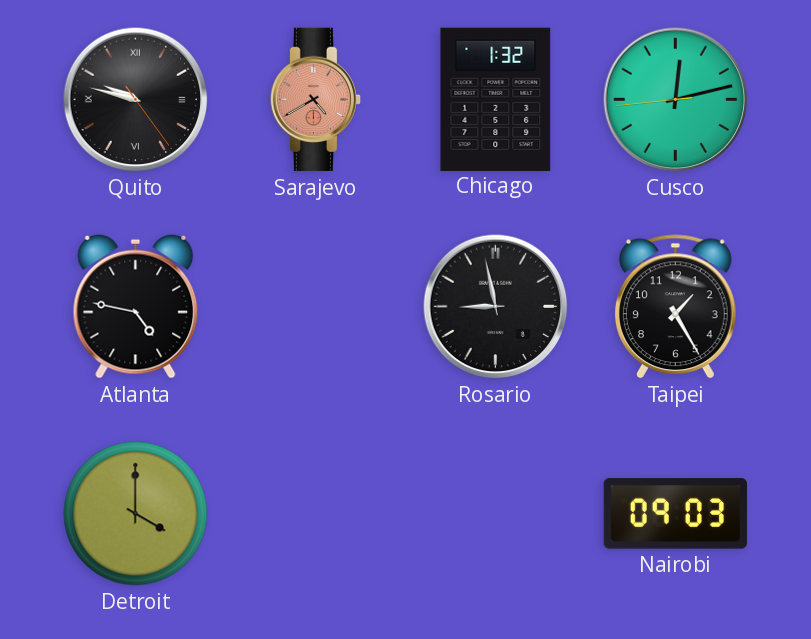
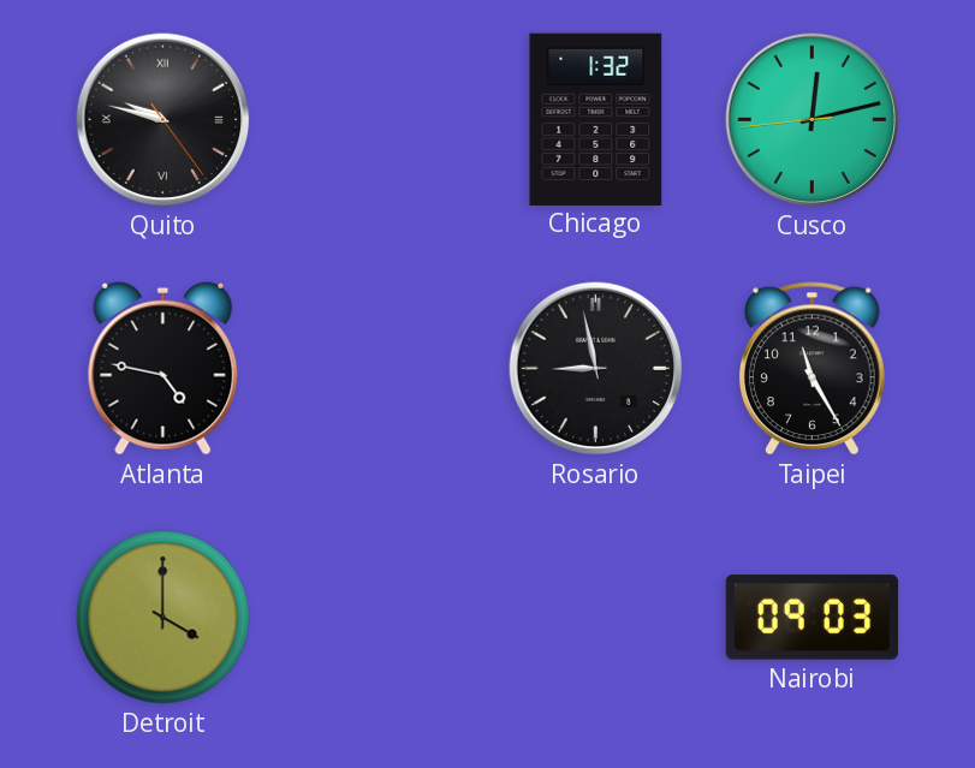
Sarajevo: 4:40 -> none
Taipei: 1:25 -> 11:25
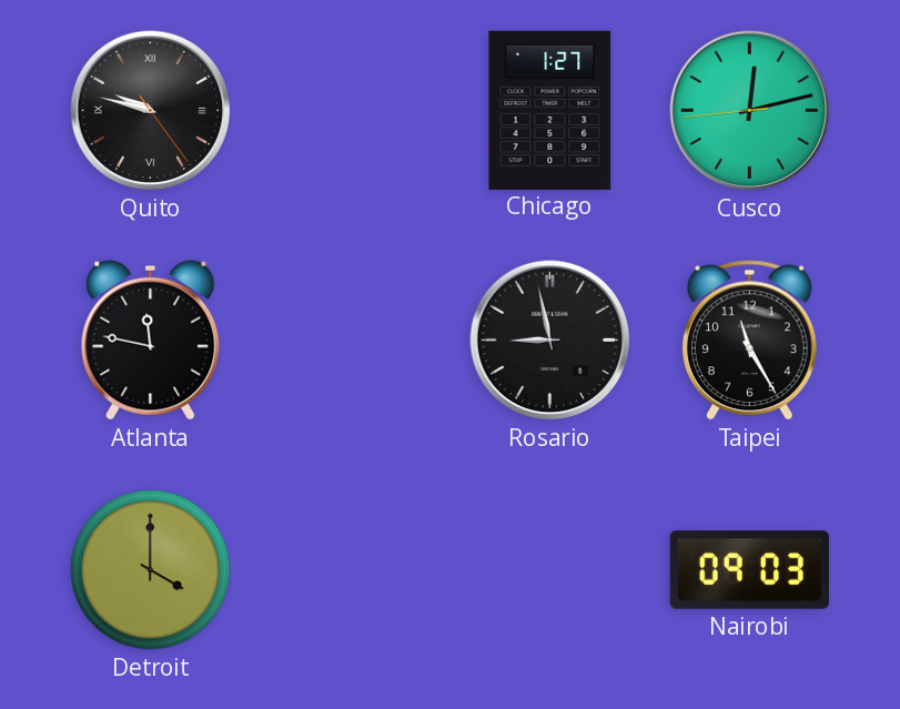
Chicago: 1:32 -> 1:27
Atlanta: 4:47 -> 11:47
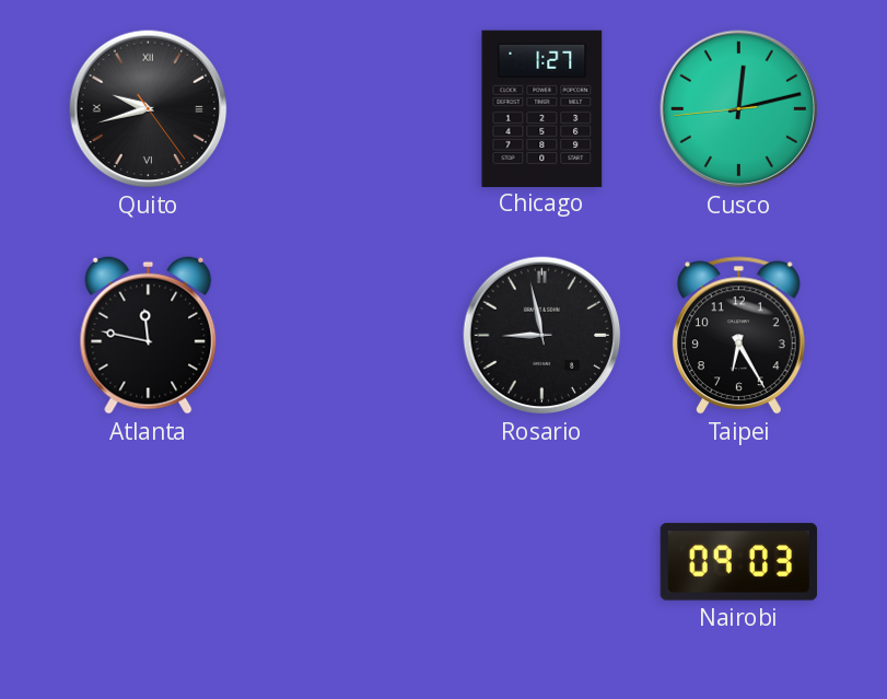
Quito: 9:47 -> 9:42
Taipei: 11:25 -> 6:25
Detroit: 4:00 -> none
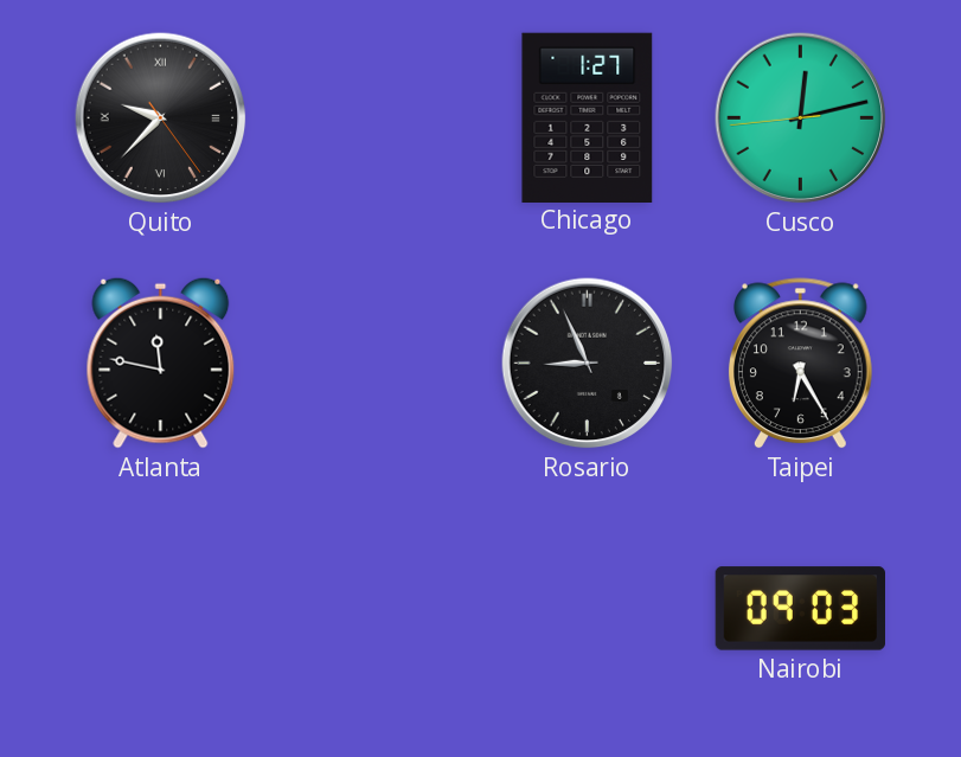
Quito: 9:42 -> 9:37
Rosario: 8:58 -> 8:56
